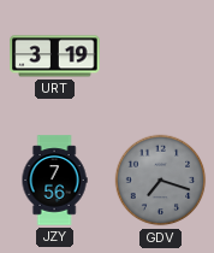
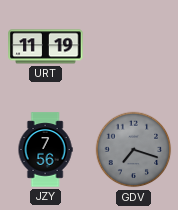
URT: 3:19 -> 11:19
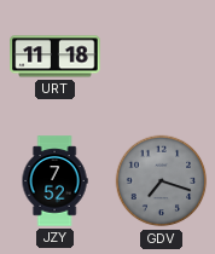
URT: 11:19 -> 11:18
JZY: 7:56 -> 7:52
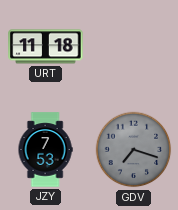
JZY: 7:52 -> 7:53
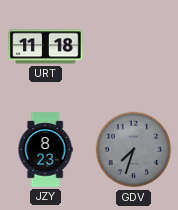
JZY: 7:53 -> 8:23
GDV: 7:18 -> 7:33
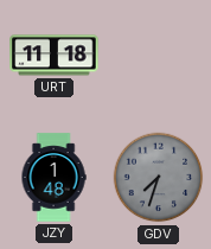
JZY: 8:23 -> 1:48
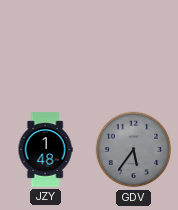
URT: 11:18 -> none
GDV: 7:33 -> 5:36
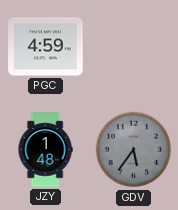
PGC: none -> 4:59
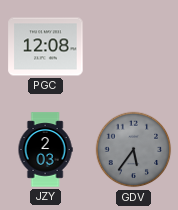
PGC: 4:59 -> 12:08
JZY: 1:48 -> 2:03
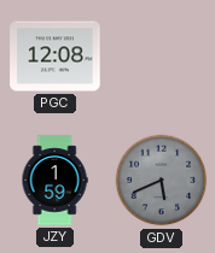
JZY: 2:03 -> 1:59
GDV: 5:36 -> 5:41
